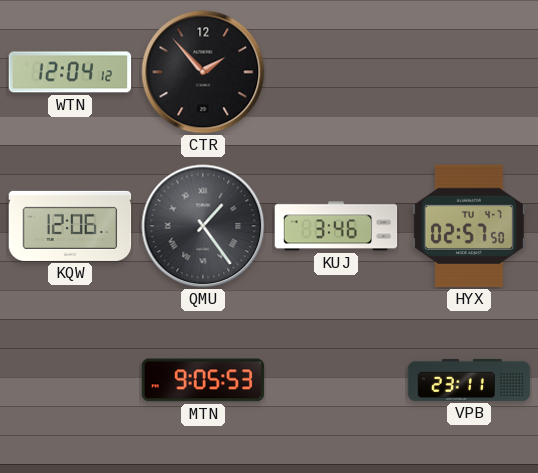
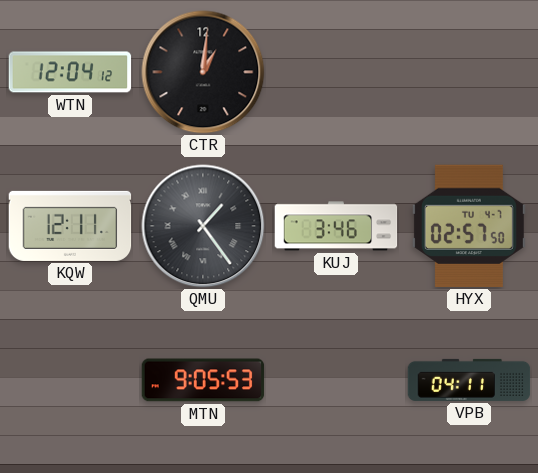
CTR: 1:53 -> 1:01
KQW: 12:06 -> 12:11
VPB: 23:11 -> 04:11
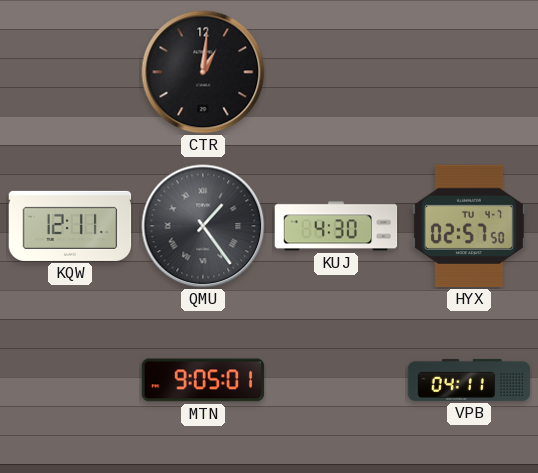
WTN: 12:04 -> none
KUJ: 3:46 -> 4:30
MTN: 9:05:53 -> 9:05:01
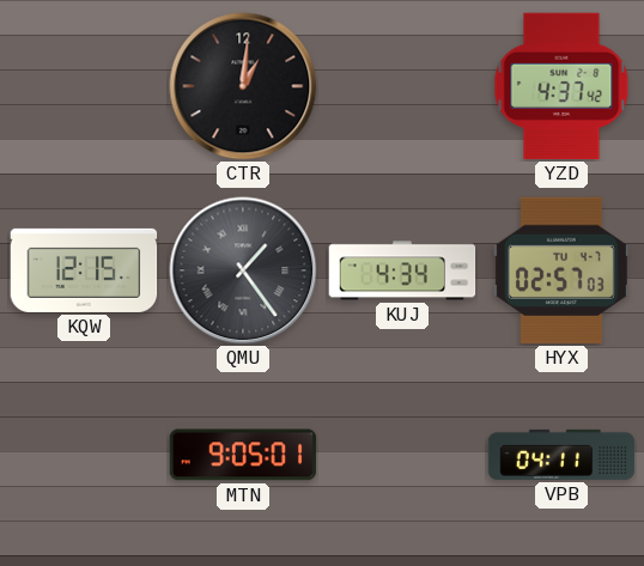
YZD: none -> 4:37
KQW: 12:11 -> 12:15
KUJ: 4:30 -> 4:34
HYX: 02:57:50 -> 02:57:03
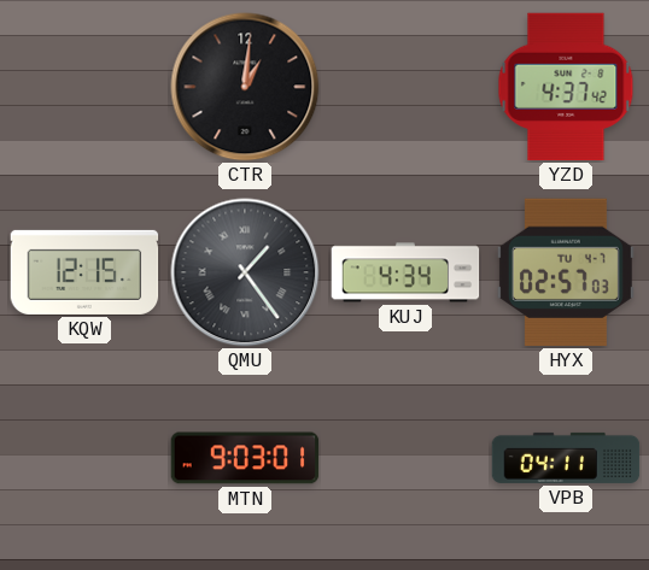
MTN: 9:05 -> 9:03
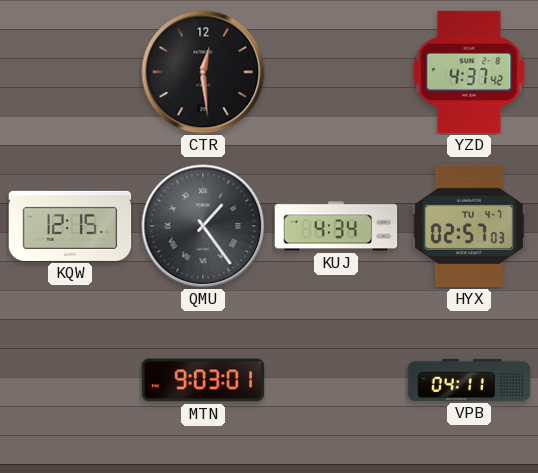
CTR: 1:01 -> 12:29
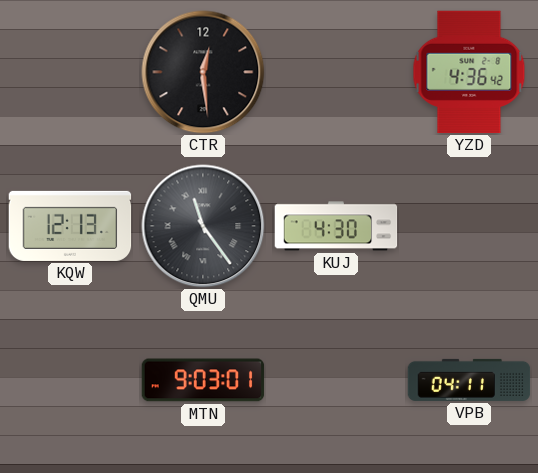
YZD: 4:37 -> 4:36
KQW: 12:15 -> 12:13
QMU: 1:24 -> 11:24
KUJ: 4:34 -> 4:30
HYX: 02:57 -> none
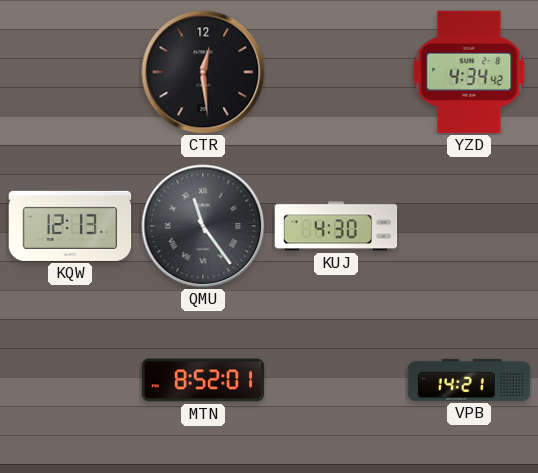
YZD: 4:36 -> 4:34
MTN: 9:03 -> 8:52
VPB: 04:11 -> 14:21
